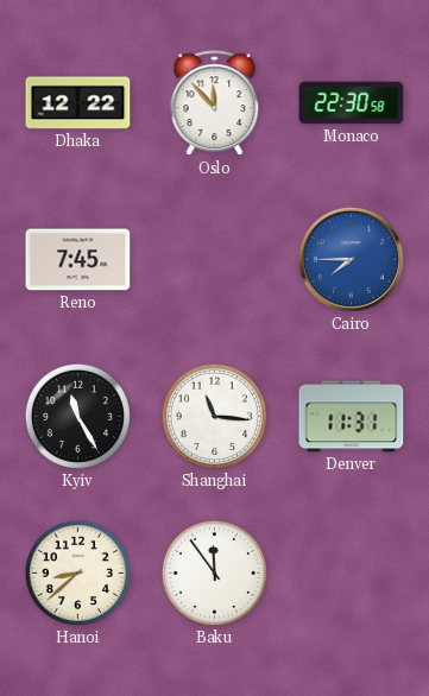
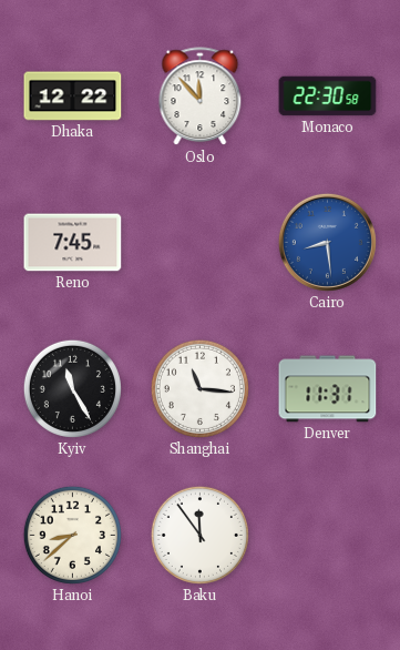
Cairo: 7:45 -> 8:29
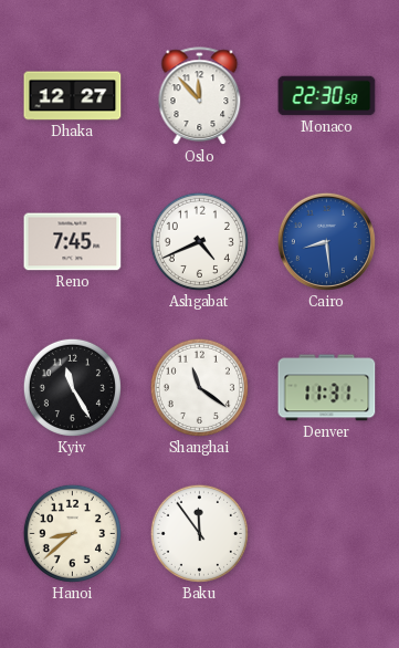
Dhaka: 12:22 -> 12:27
Ashgabat: none -> 4:41
Shanghai: 11:16 -> 11:21
